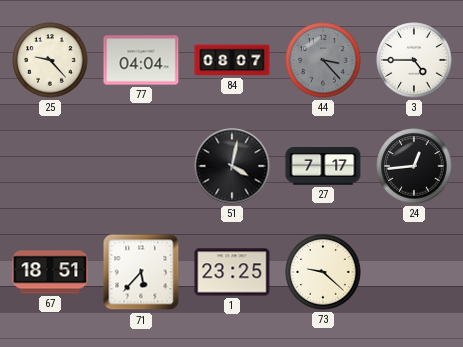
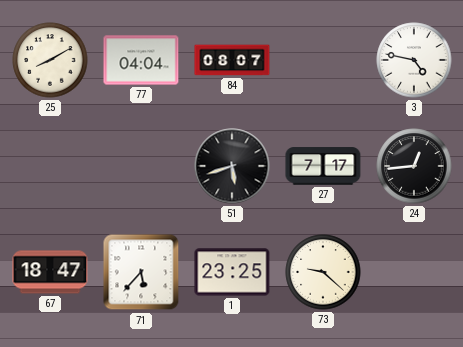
25: 9:23 -> 8:10
44: 3:23 -> none
3: 4:45 -> 4:47
51: 4:02 -> 5:42
67: 18:51 -> 18:47
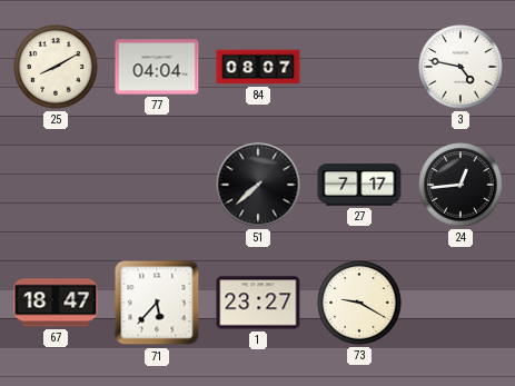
51: 5:42 -> 7:38
1: 23:25 -> 23:27
73: 9:22 -> 9:20
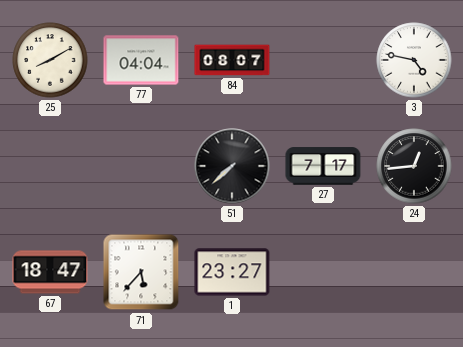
73: 9:20 -> none
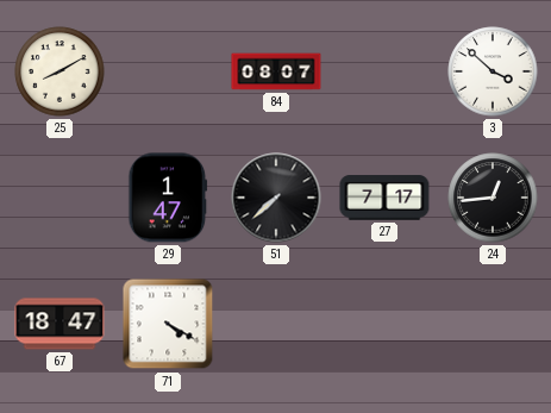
77: 04:04 -> none
3: 4:47 -> 3:52
29: none -> 1:47
71: 5:37 -> 4:20
1: 23:27 -> none
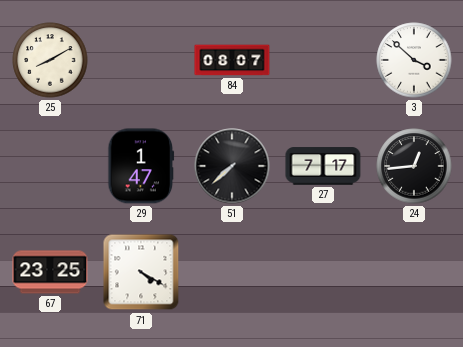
67: 18:47 -> 23:25
